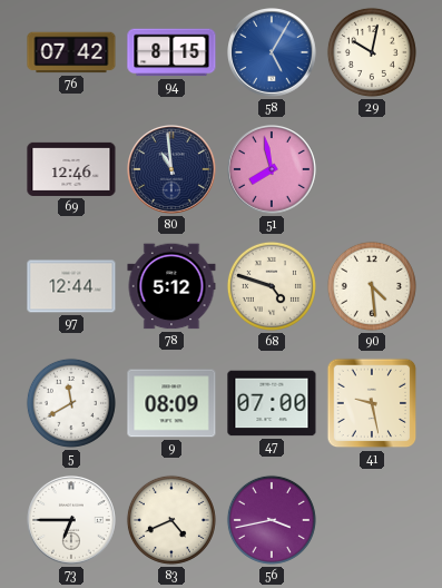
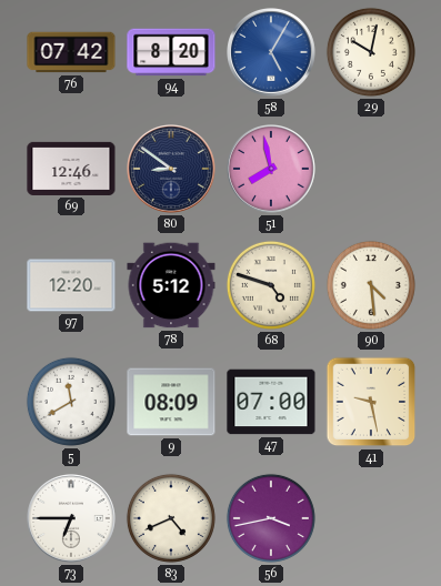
94: 8:15 -> 8:20
80: 10:59 -> 8:51
97: 12:44 -> 12:20
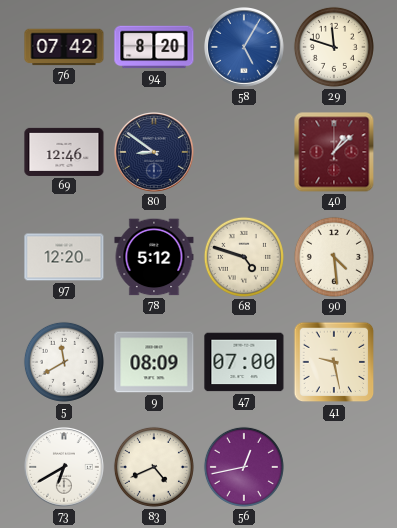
29: 10:02 -> 11:48
51: 7:58 -> none
40: none -> 1:08
73: 6:45 -> 6:40
56: 3:43 -> 12:43
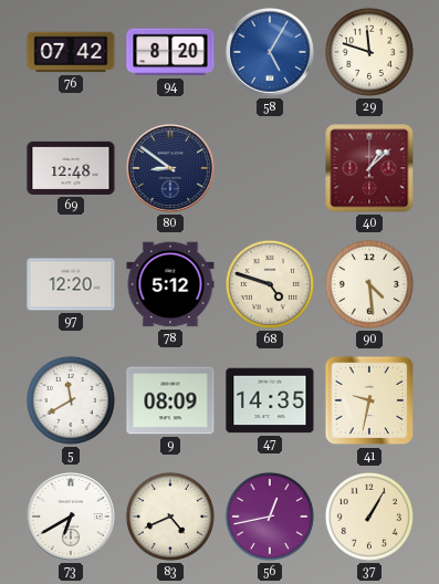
69: 12:46 -> 12:48
47: 07:00 -> 14:35
41: 9:28 -> 9:32
37: none -> 1:05
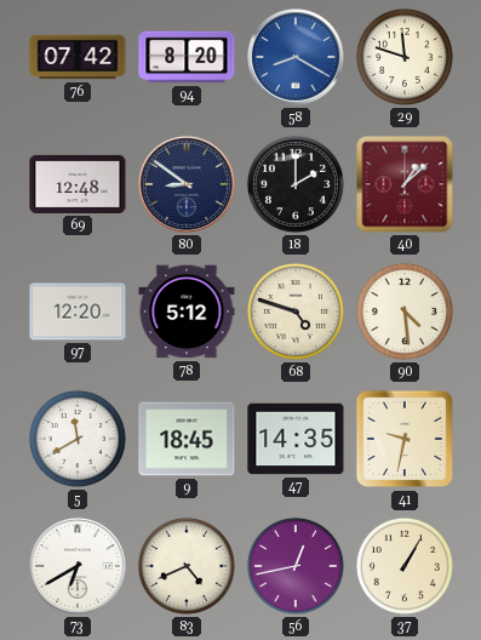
58: 5:05 -> 8:20
18: none -> 2:00
9: 08:09 -> 18:45
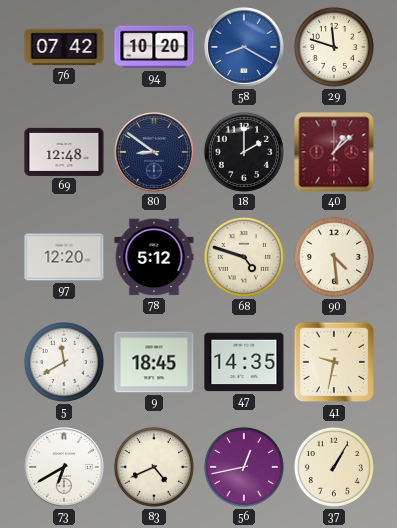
94: 8:20 -> 10:20
